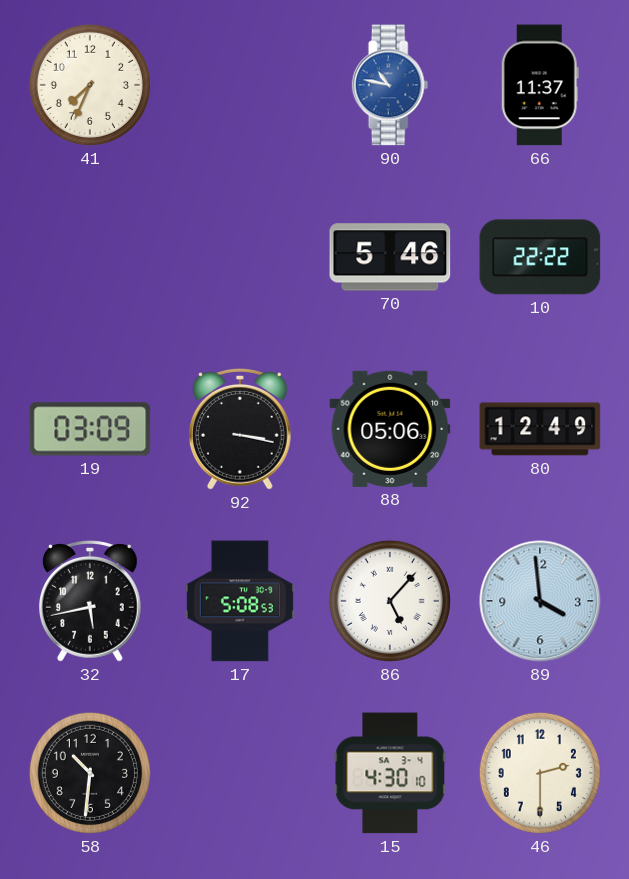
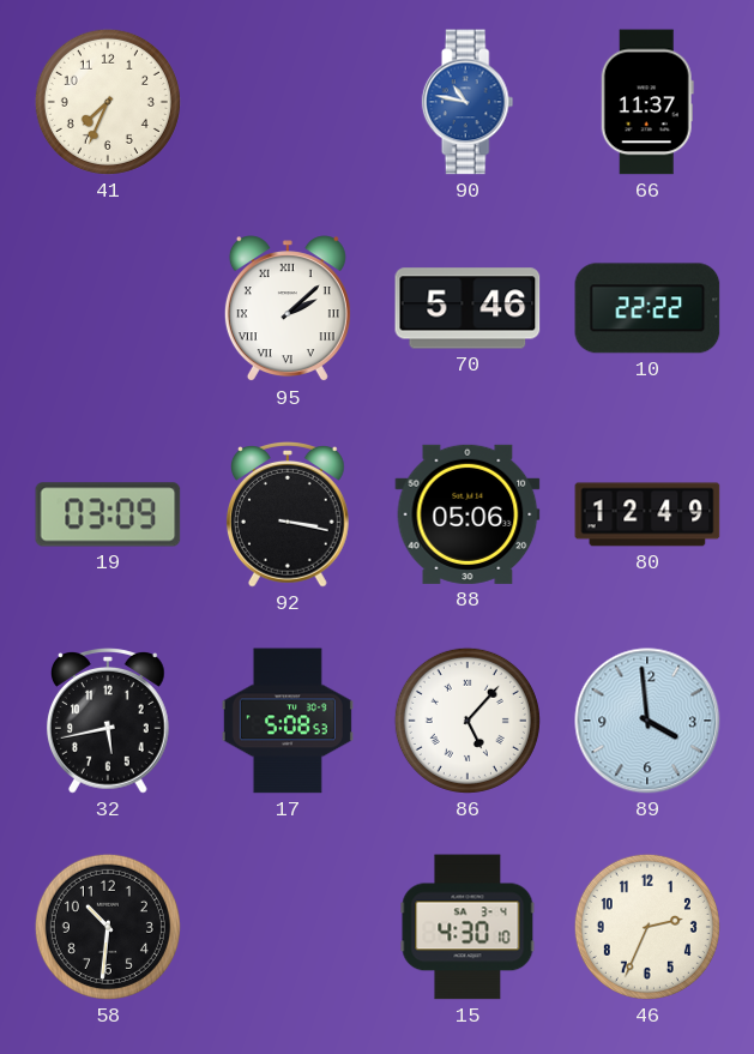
95: none -> 2:08
46: 2:30 -> 2:34
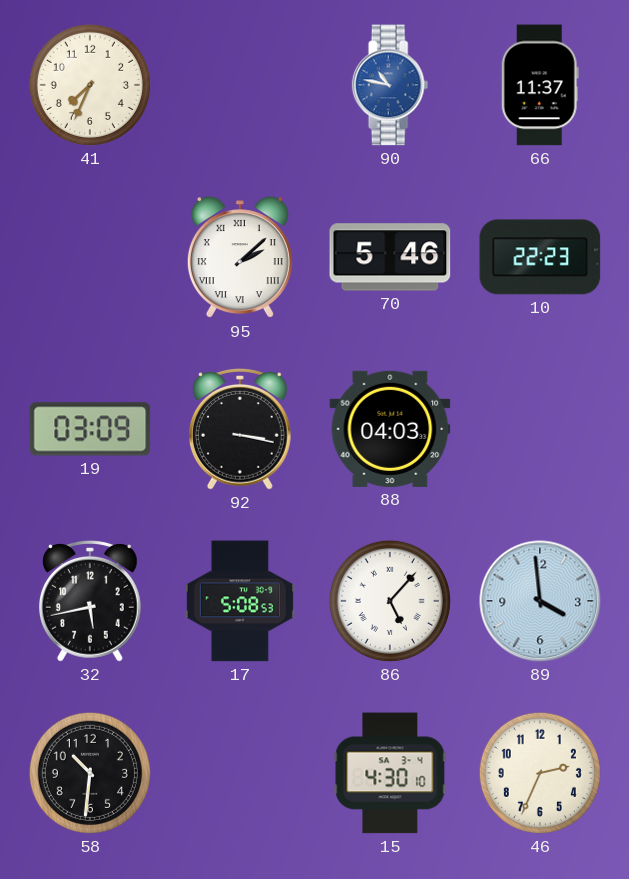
10: 22:22 -> 22:23
88: 05:06 -> 04:03
80: 12:49 -> none
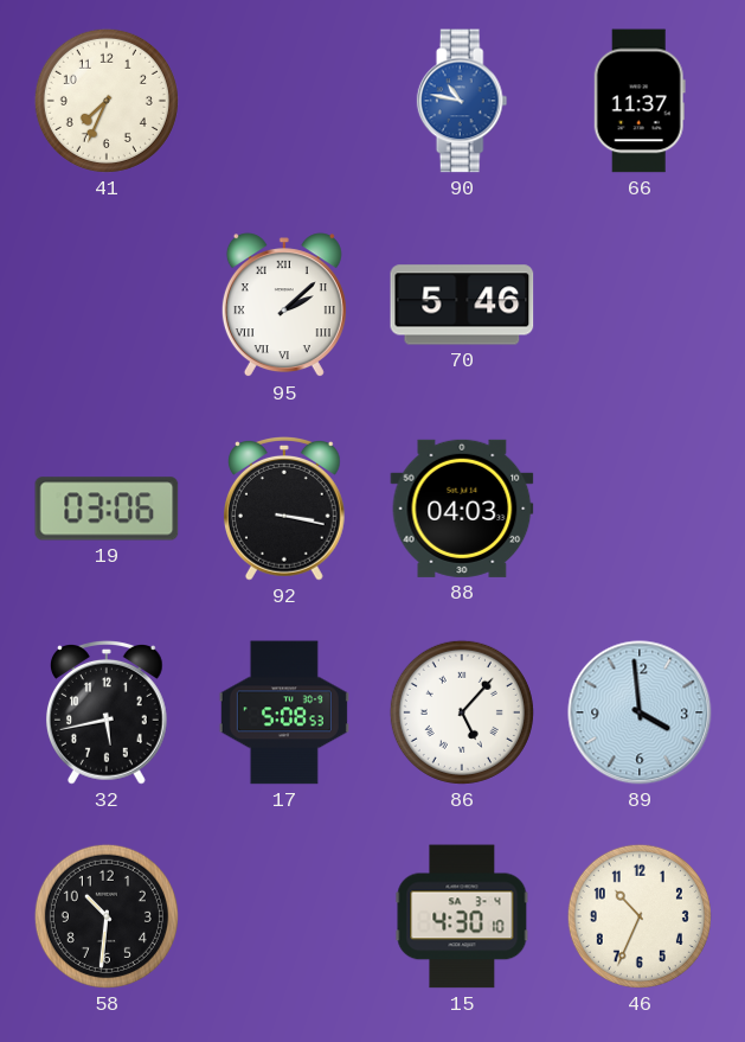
10: 22:23 -> none
19: 03:09 -> 03:06
46: 2:34 -> 10:34
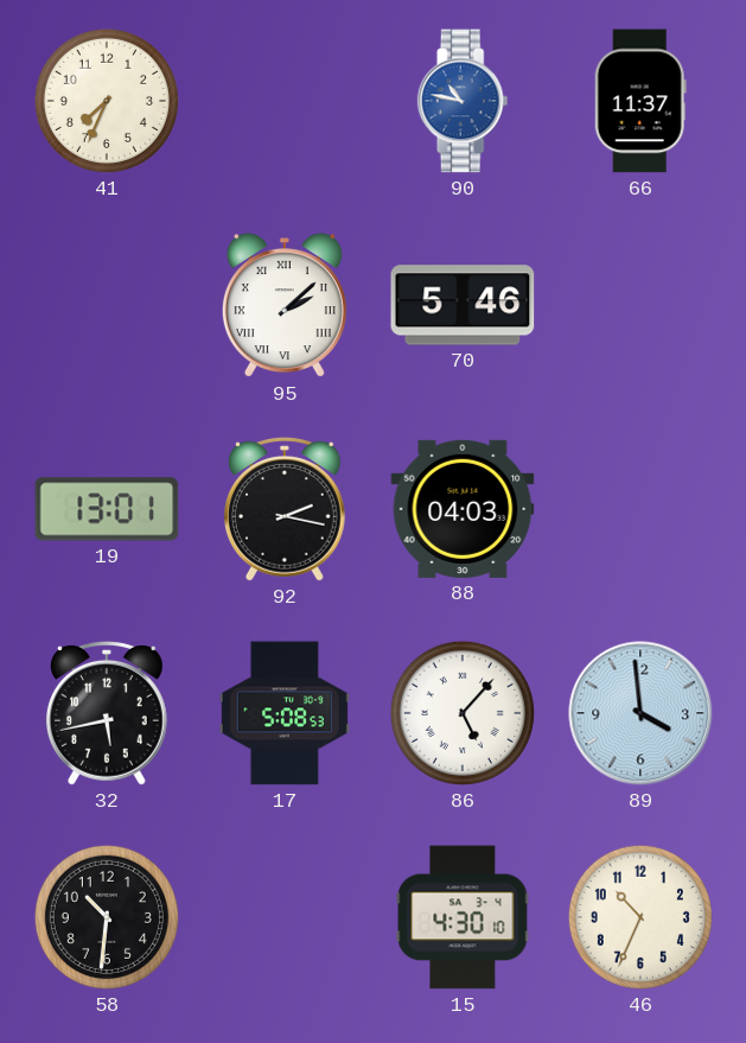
19: 03:06 -> 13:01
92: 3:17 -> 2:17
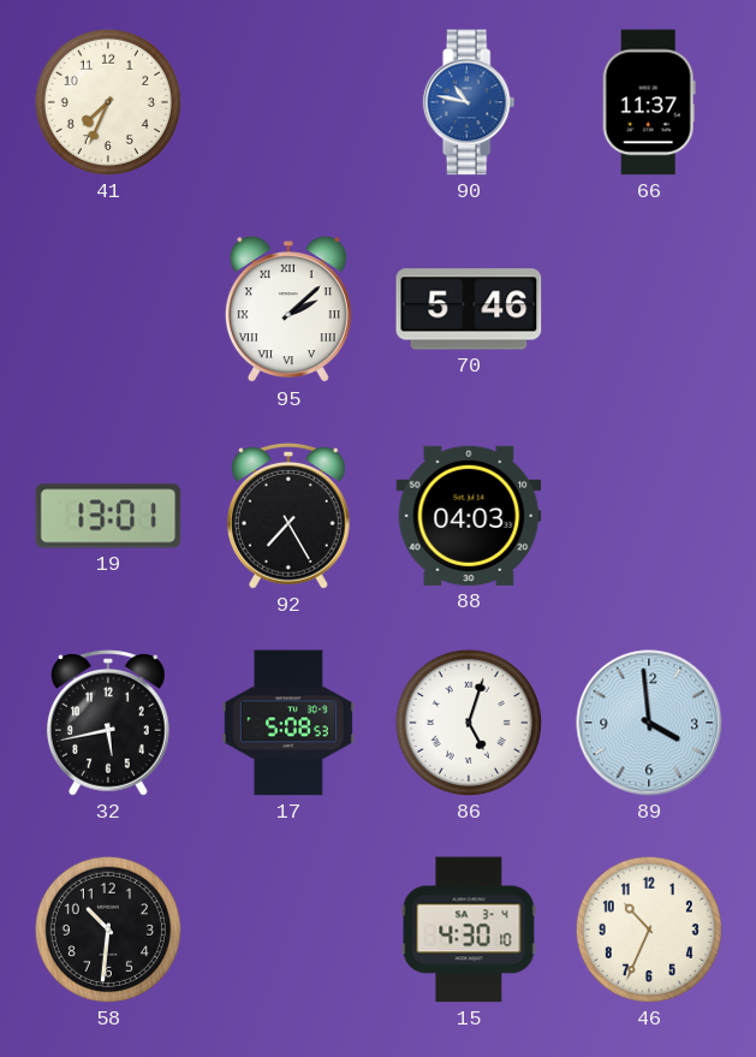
92: 2:17 -> 7:25
86: 5:07 -> 5:03
